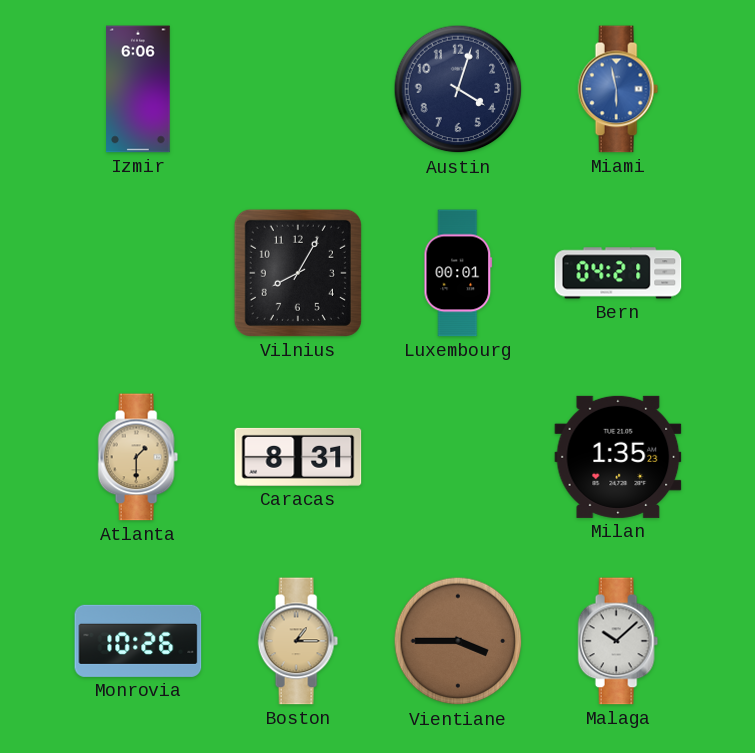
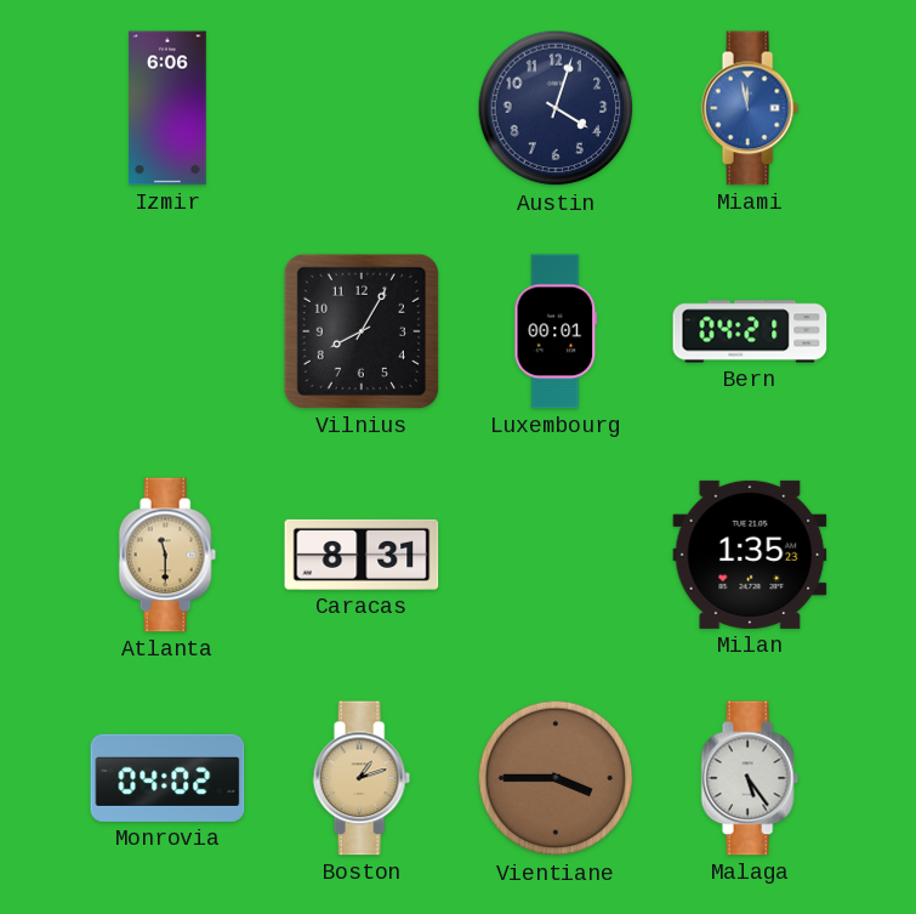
Miami: 5:58 -> 11:58
Atlanta: 1:30 -> 11:30
Monrovia: 10:26 -> 04:02
Boston: 1:15 -> 1:12
Malaga: 10:08 -> 5:24
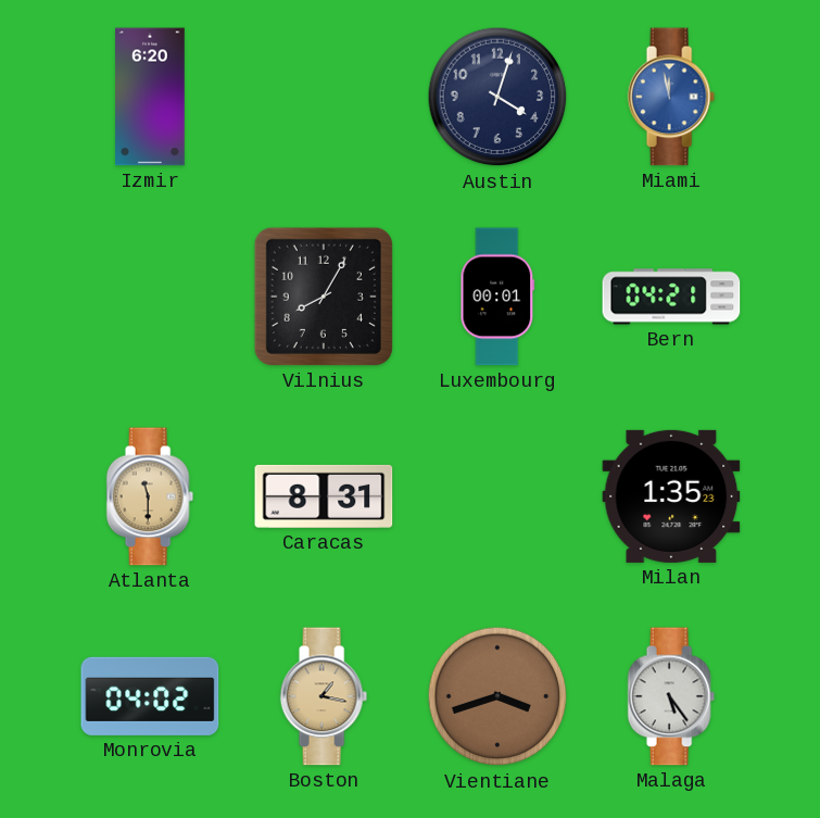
Izmir: 6:06 -> 6:20
Boston: 1:12 -> 1:17
Vientiane: 3:45 -> 3:42
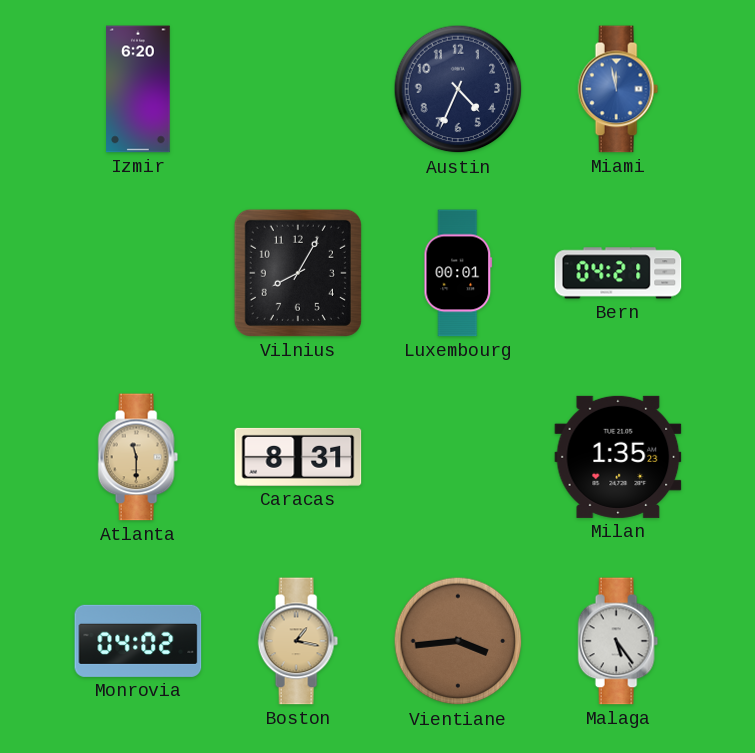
Austin: 4:03 -> 4:34
Vientiane: 3:42 -> 3:44
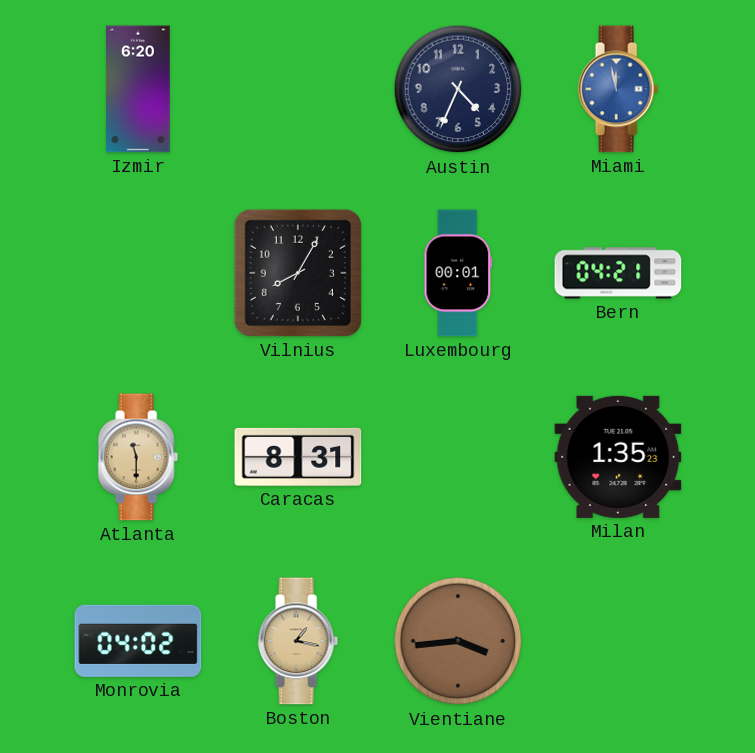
Malaga: 5:24 -> none
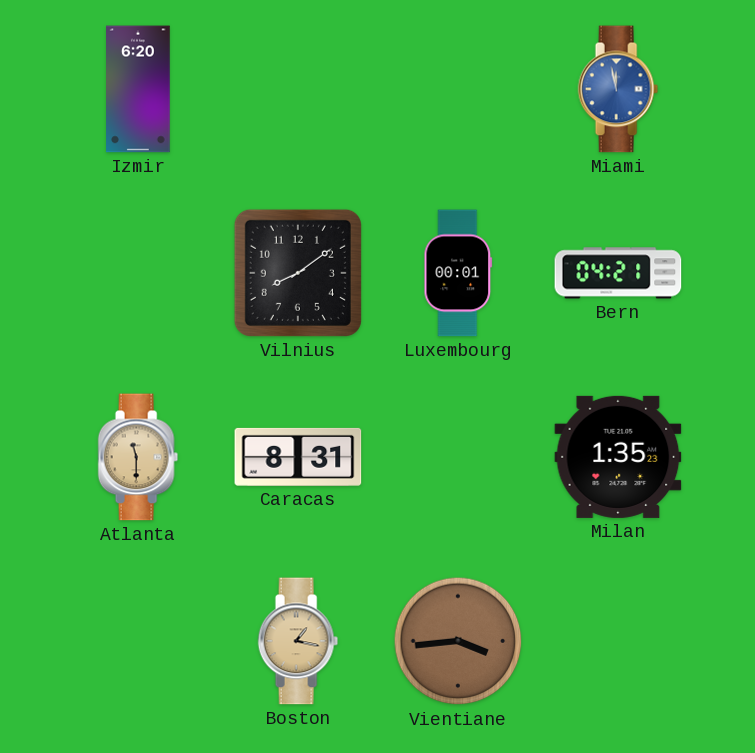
Austin: 4:34 -> none
Vilnius: 8:05 -> 8:09
Monrovia: 04:02 -> none
